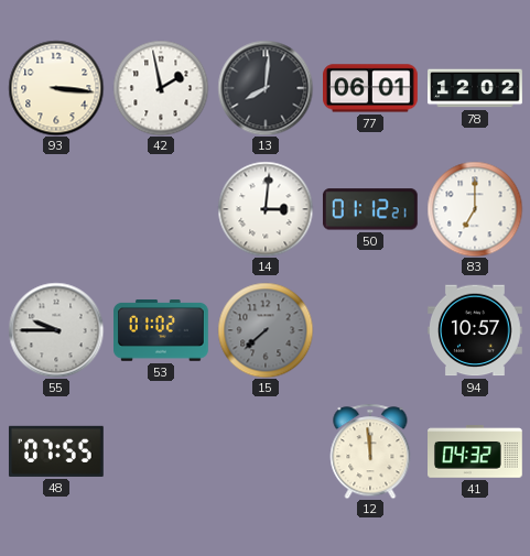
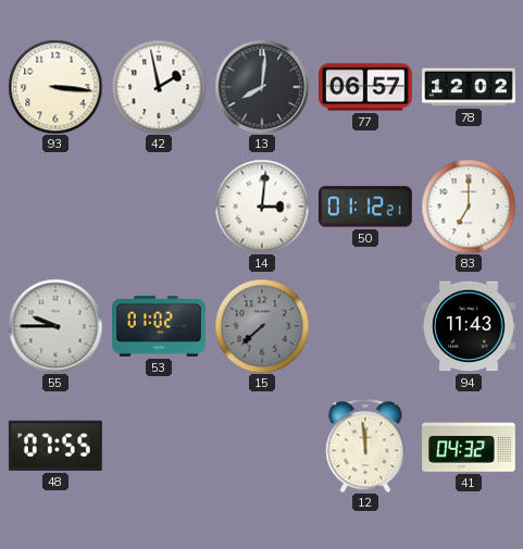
77: 06:01 -> 06:57
94: 10:57 -> 11:43
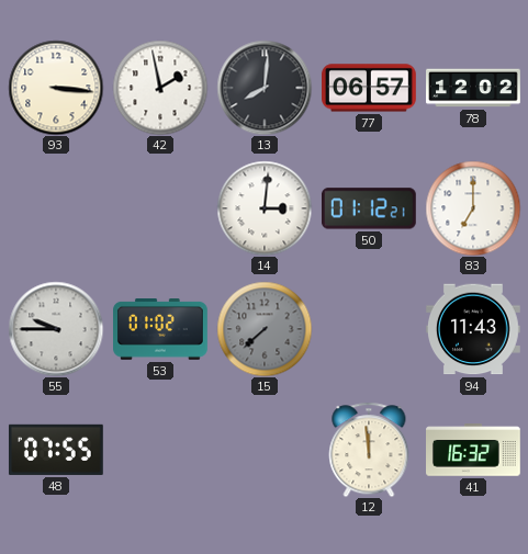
41: 04:32 -> 16:32
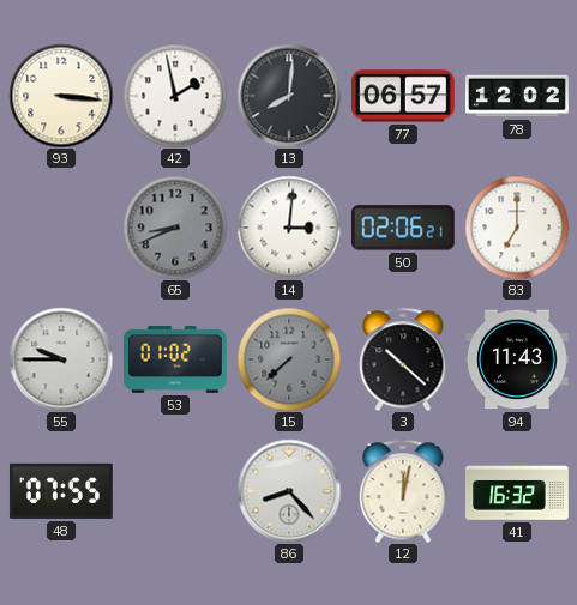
65: none -> 8:41
50: 01:12 -> 02:06
3: none -> 10:22
86: none -> 8:23
12: 11:59 -> 12:02
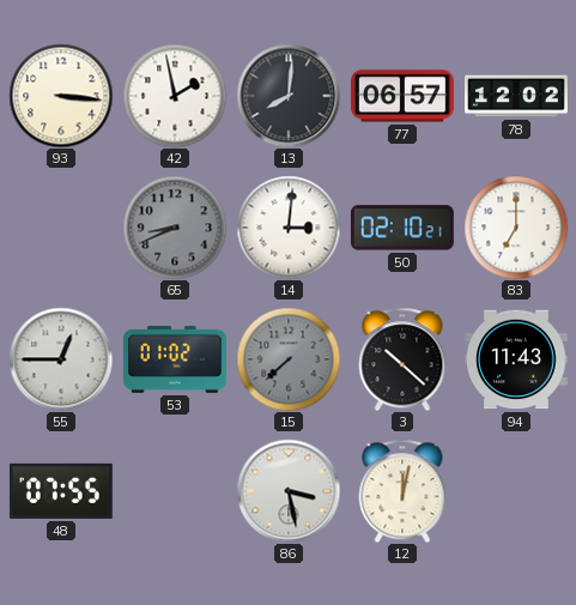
50: 02:06 -> 02:10
55: 9:45 -> 12:45
86: 8:23 -> 3:28
41: 16:32 -> none
